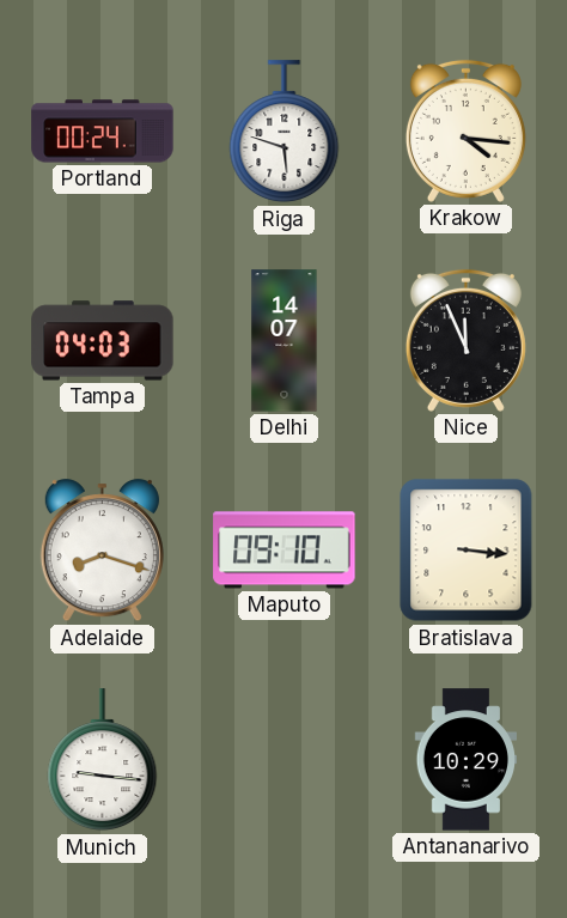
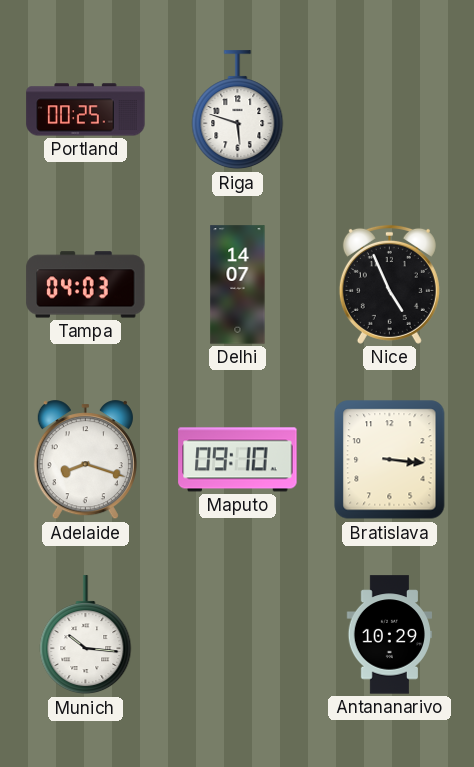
Portland: 00:24 -> 00:25
Krakow: 4:16 -> none
Nice: 11:56 -> 4:56
Munich: 9:16 -> 10:16
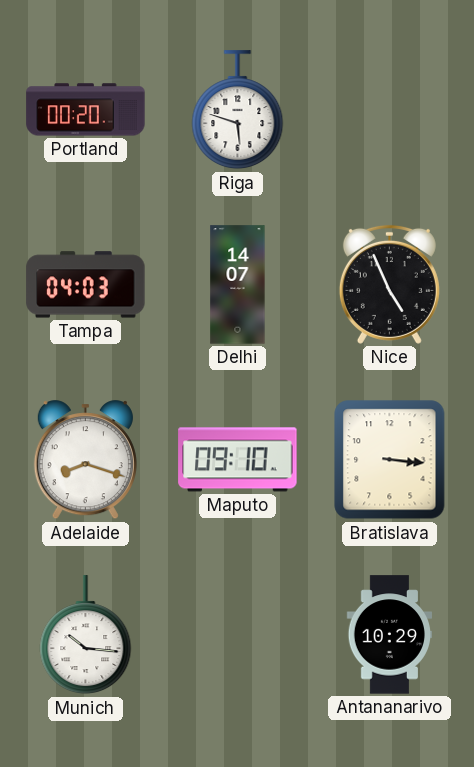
Portland: 00:25 -> 00:20
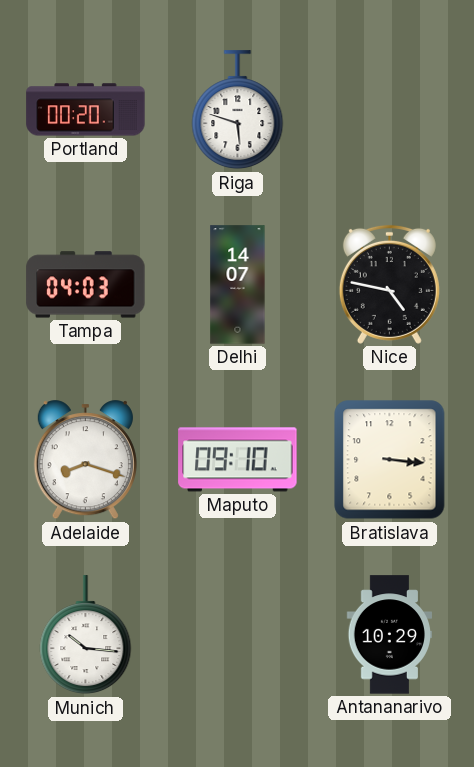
Nice: 4:56 -> 4:47
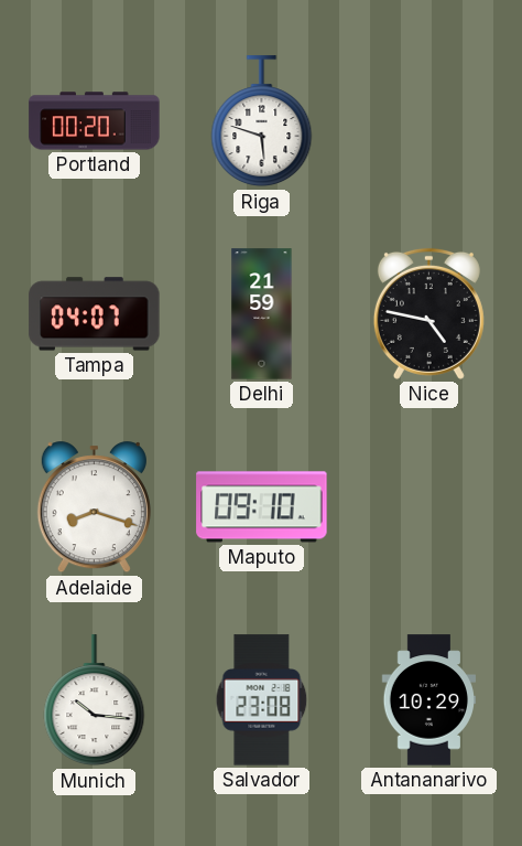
Tampa: 04:03 -> 04:07
Delhi: 14:07 -> 21:59
Bratislava: 3:16 -> none
Salvador: none -> 23:08
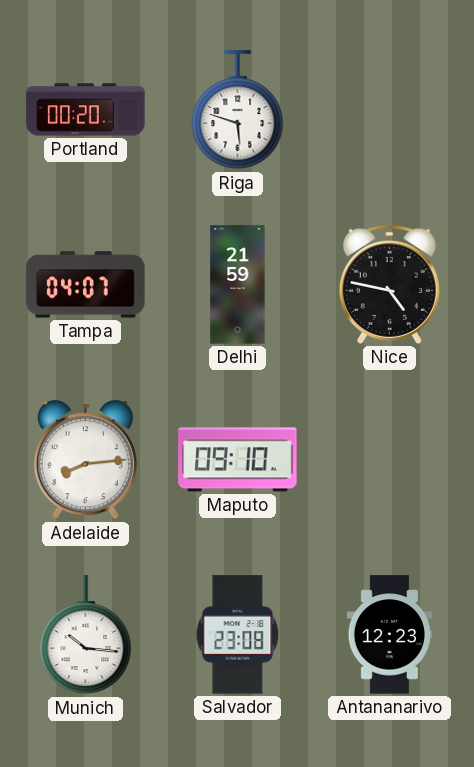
Adelaide: 8:18 -> 8:14
Antananarivo: 10:29 -> 12:23
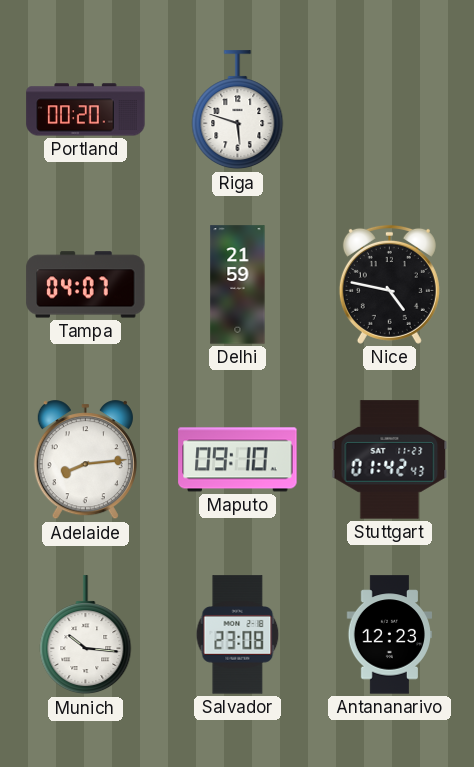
Stuttgart: none -> 01:42
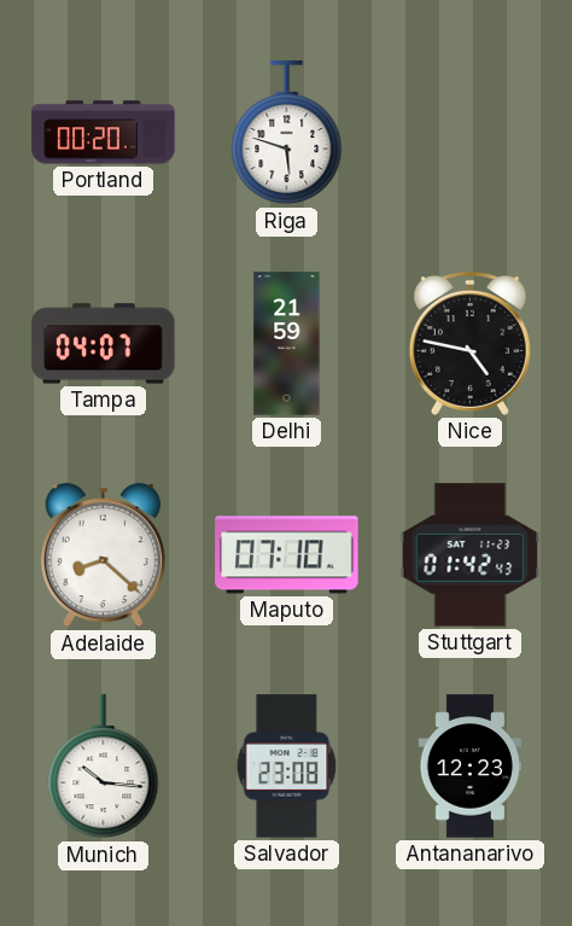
Adelaide: 8:14 -> 8:22
Maputo: 09:10 -> 07:10
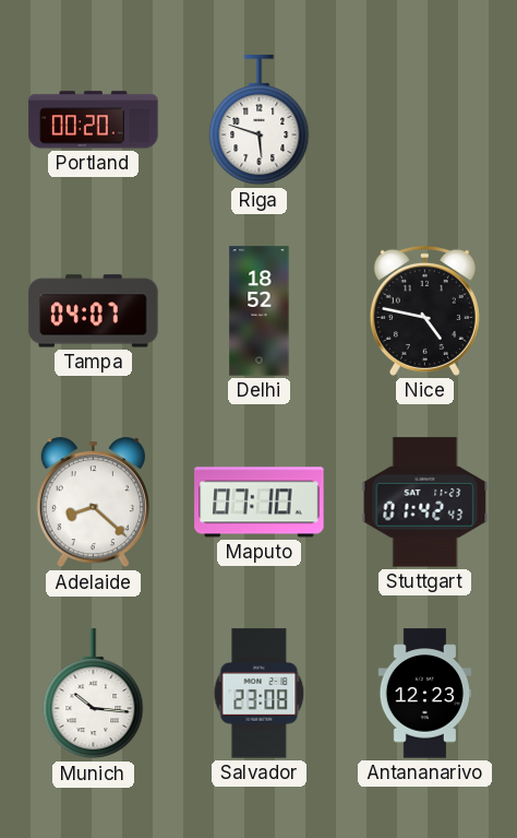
Delhi: 21:59 -> 18:52
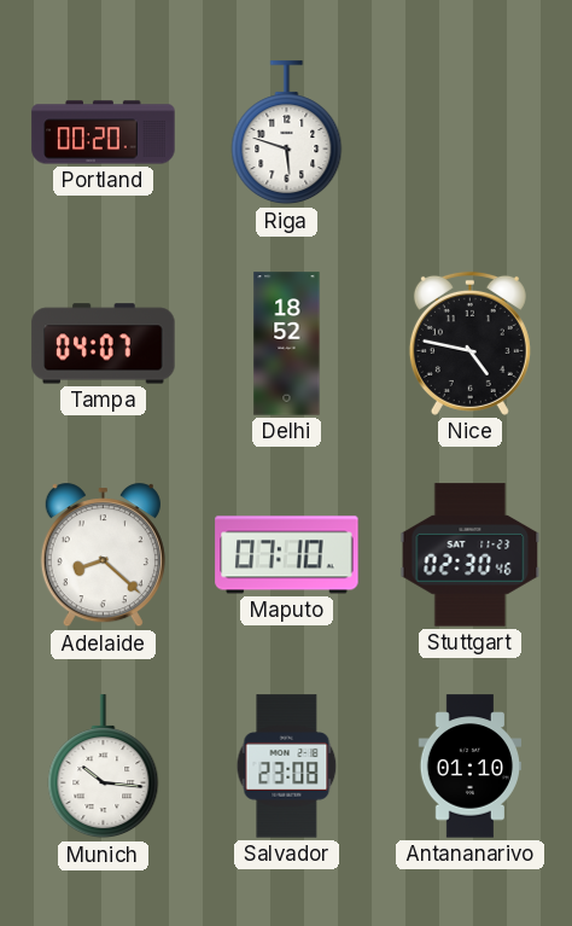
Stuttgart: 01:42 -> 02:30
Antananarivo: 12:23 -> 01:10
